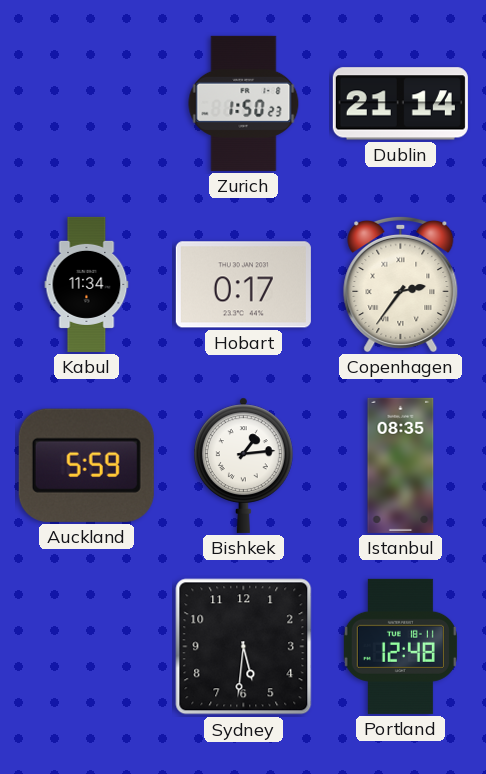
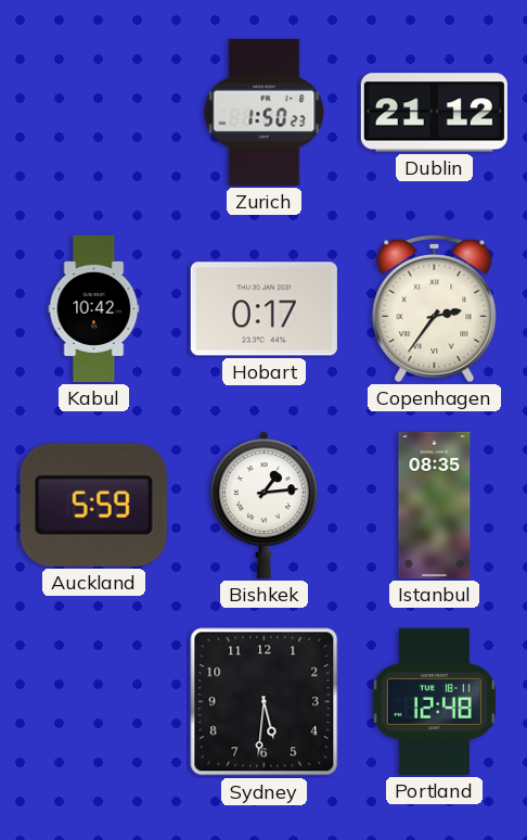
Dublin: 21:14 -> 21:12
Kabul: 11:34 -> 10:42
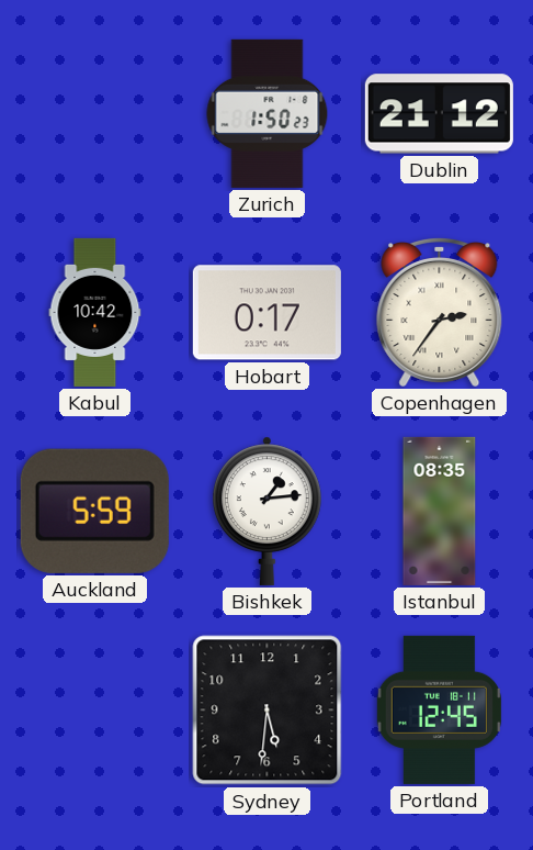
Portland: 12:48 -> 12:45
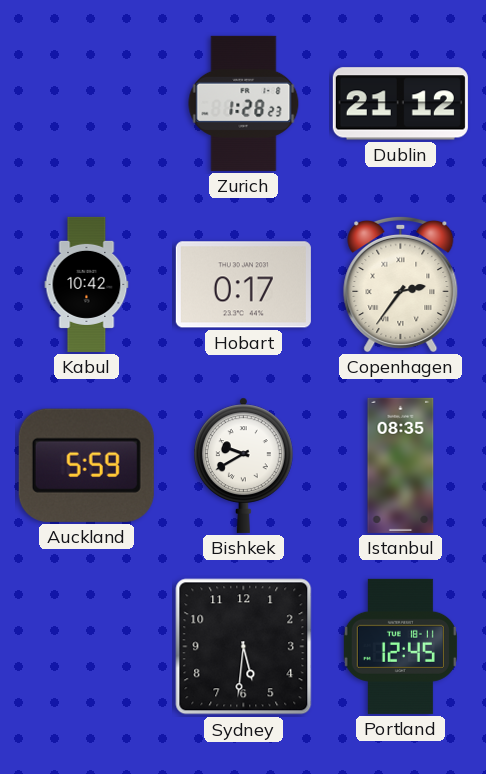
Zurich: 1:50 -> 1:28
Bishkek: 1:14 -> 9:40
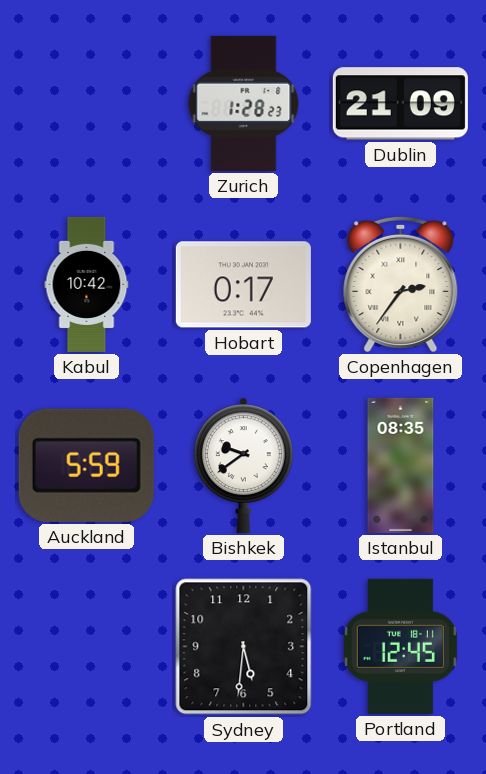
Dublin: 21:12 -> 21:09
Bishkek: 9:40 -> 9:39
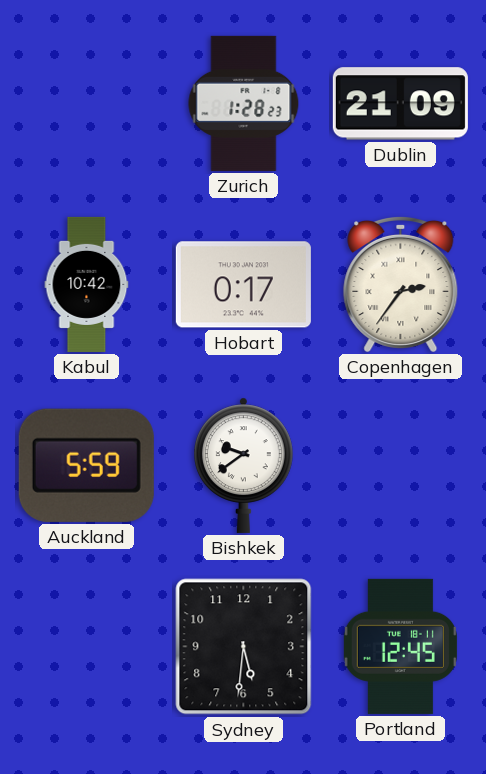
Istanbul: 08:35 -> none
